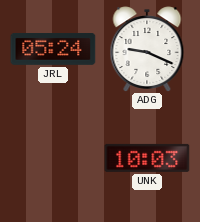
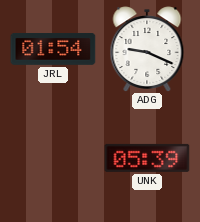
JRL: 05:24 -> 01:54
UNK: 10:03 -> 05:39
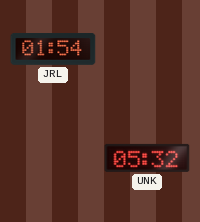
ADG: 9:19 -> none
UNK: 05:39 -> 05:32
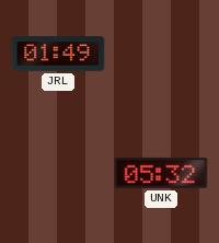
JRL: 01:54 -> 01:49
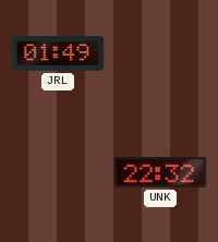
UNK: 05:32 -> 22:32
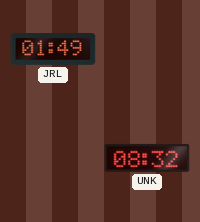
UNK: 22:32 -> 08:32
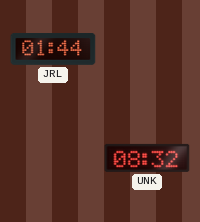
JRL: 01:49 -> 01:44
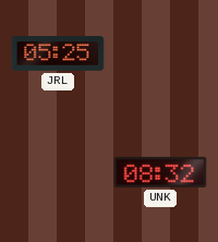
JRL: 01:44 -> 05:25
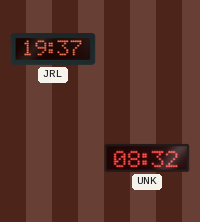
JRL: 05:25 -> 19:37
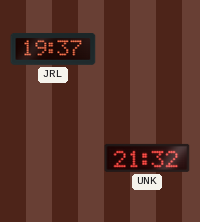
UNK: 08:32 -> 21:32
